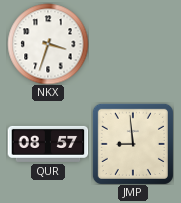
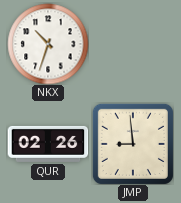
NKX: 3:33 -> 10:33
QUR: 08:57 -> 02:26
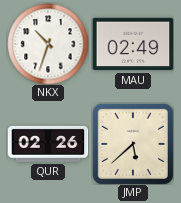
MAU: none -> 02:49
JMP: 8:59 -> 5:38
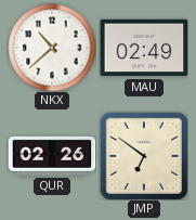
NKX: 10:33 -> 10:38
JMP: 5:38 -> 6:51
